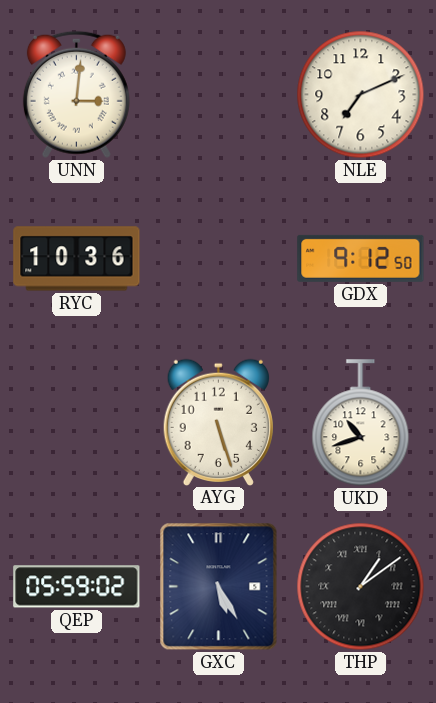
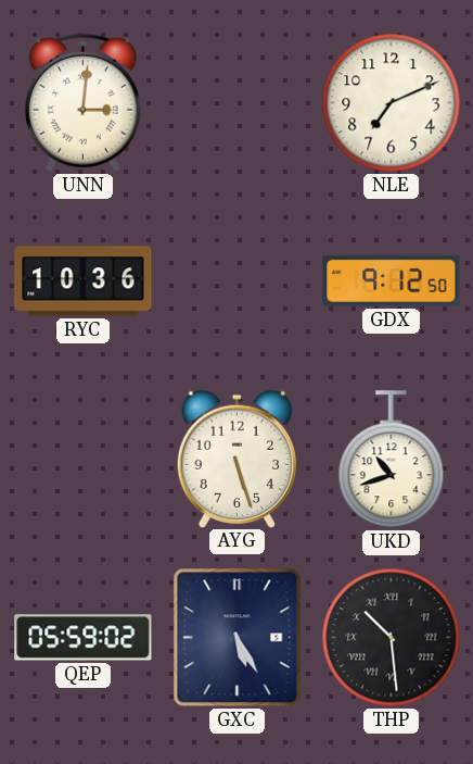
THP: 1:09 -> 10:29
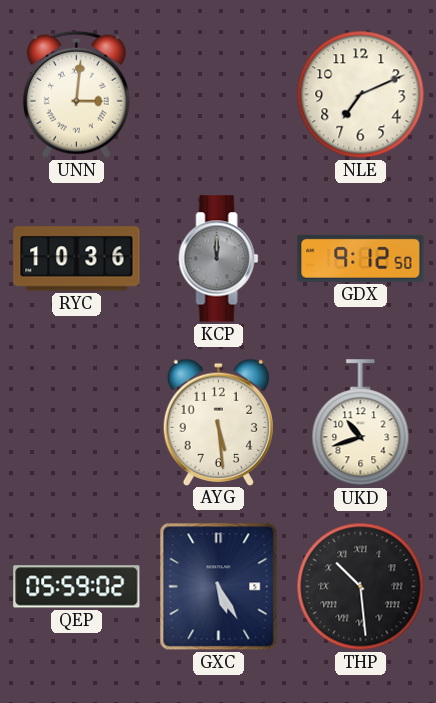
KCP: none -> 12:00
AYG: 5:27 -> 5:29
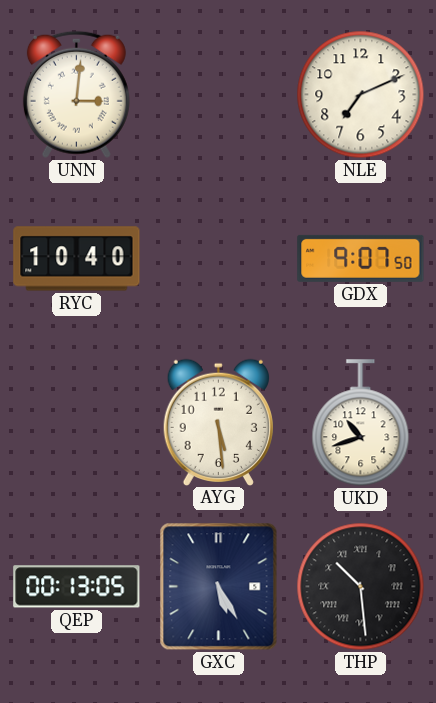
RYC: 10:36 -> 10:40
KCP: 12:00 -> none
GDX: 9:12 -> 9:07
QEP: 05:59 -> 00:13
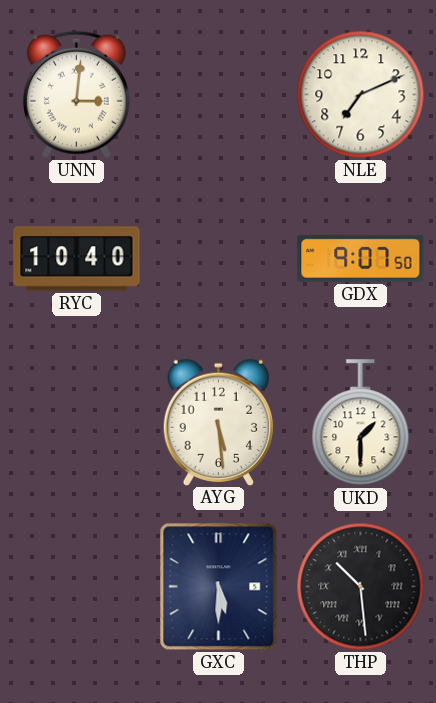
UKD: 10:42 -> 1:30
QEP: 00:13 -> none
GXC: 5:25 -> 5:30
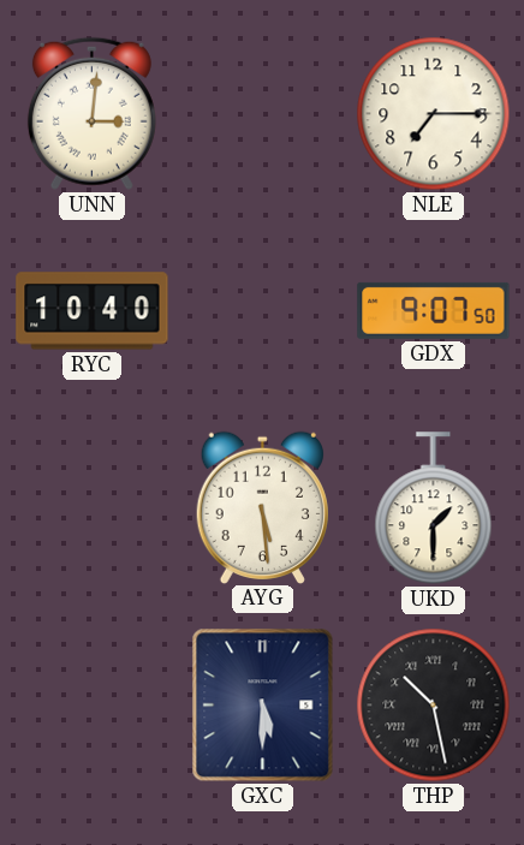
NLE: 7:11 -> 7:15
THP: 10:29 -> 10:28
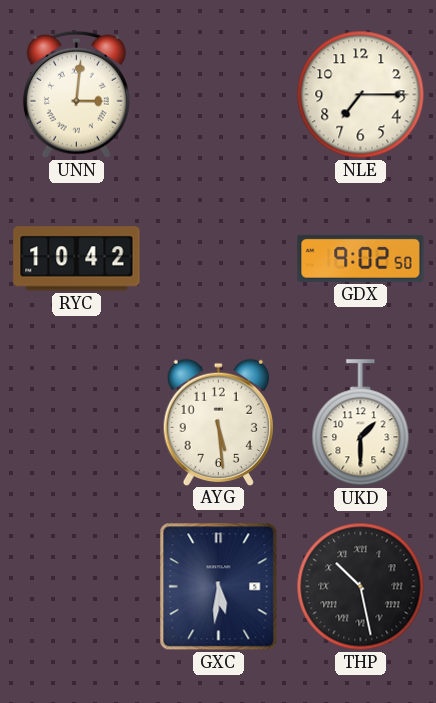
RYC: 10:40 -> 10:42
GDX: 9:07 -> 9:02
GXC: 5:30 -> 5:31
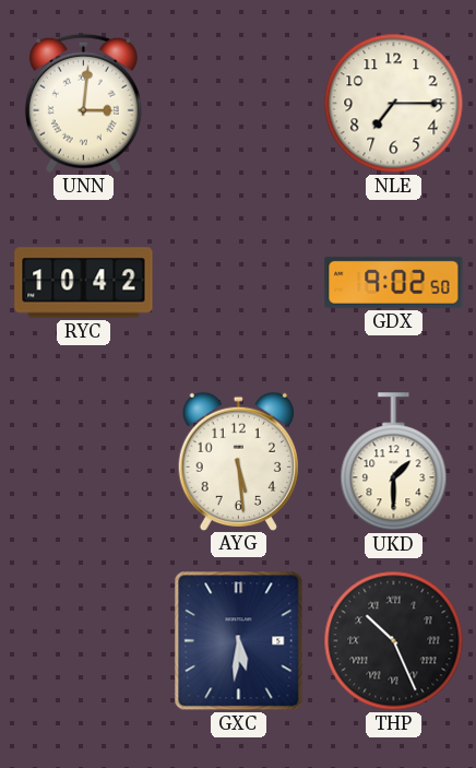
THP: 10:28 -> 10:26
